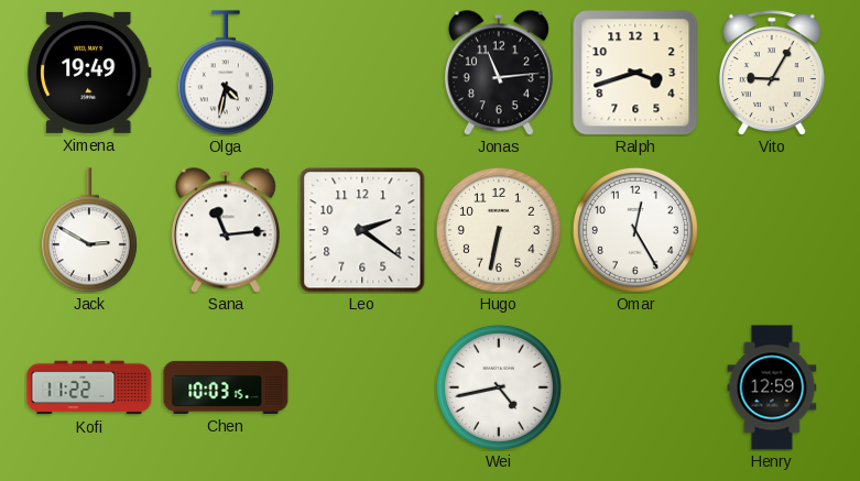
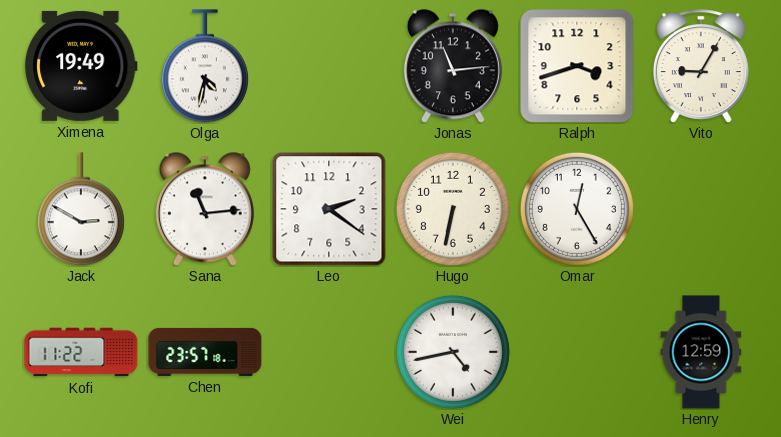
Chen: 10:03 -> 23:57
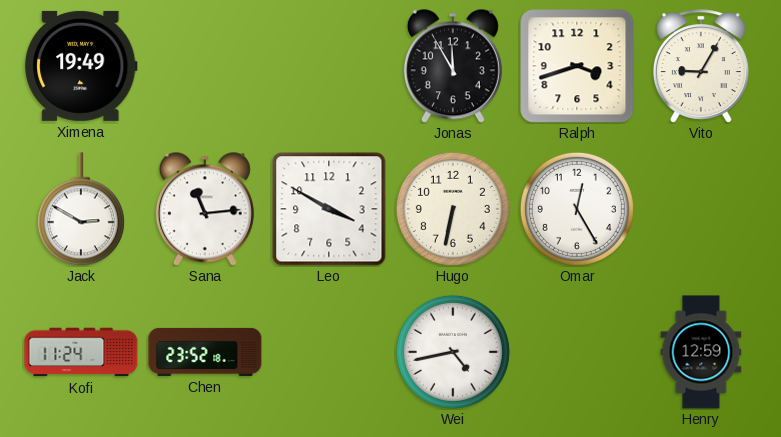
Olga: 4:32 -> none
Jonas: 11:14 -> 11:55
Leo: 2:21 -> 3:50
Kofi: 11:22 -> 11:24
Chen: 23:57 -> 23:52
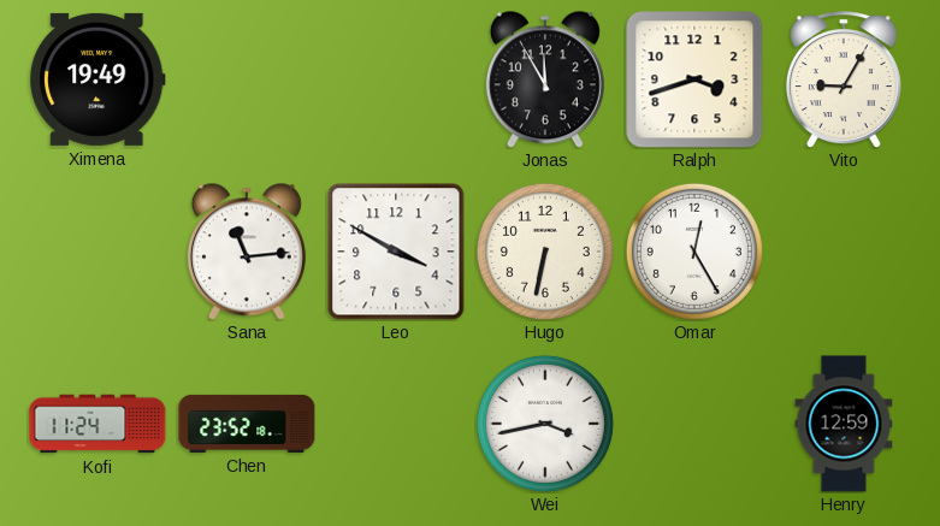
Jack: 2:50 -> none
Wei: 4:43 -> 3:43
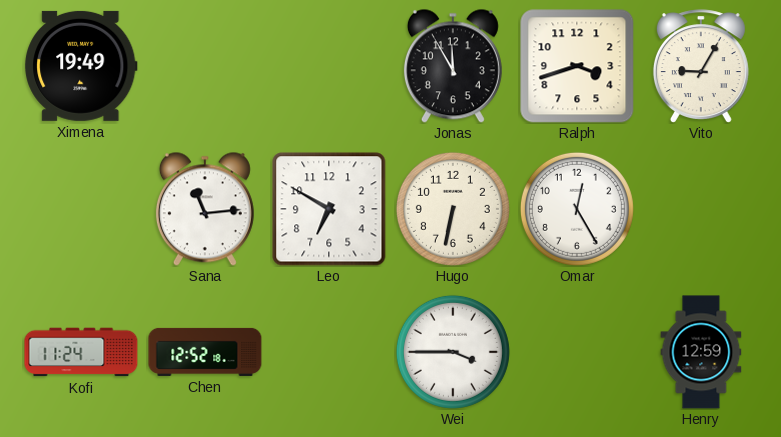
Leo: 3:50 -> 6:50
Chen: 23:52 -> 12:52
Wei: 3:43 -> 3:45
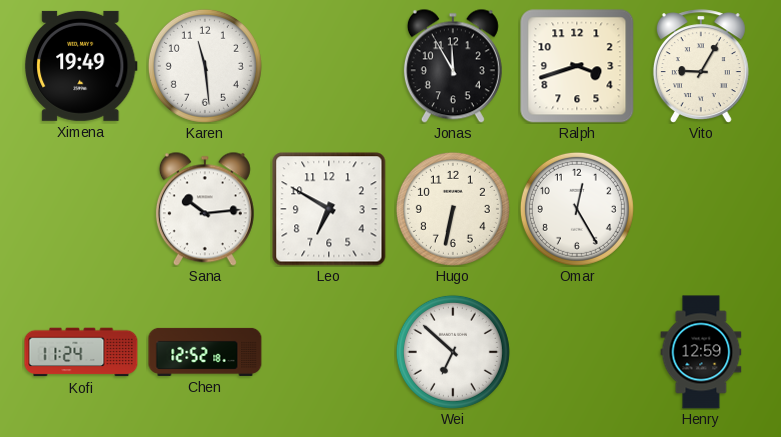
Karen: none -> 11:29
Sana: 11:14 -> 10:14
Wei: 3:45 -> 6:52
